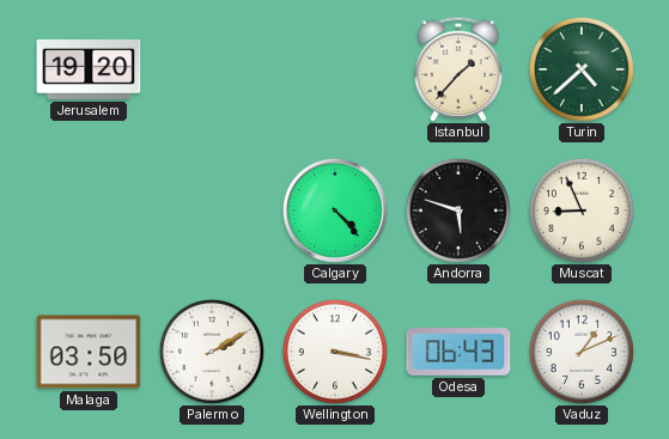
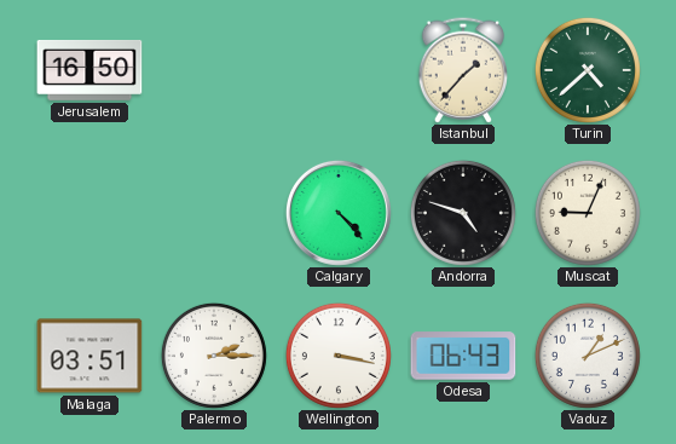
Jerusalem: 19:20 -> 16:50
Andorra: 5:48 -> 4:48
Muscat: 8:56 -> 9:04
Malaga: 03:50 -> 03:51
Palermo: 2:10 -> 2:15
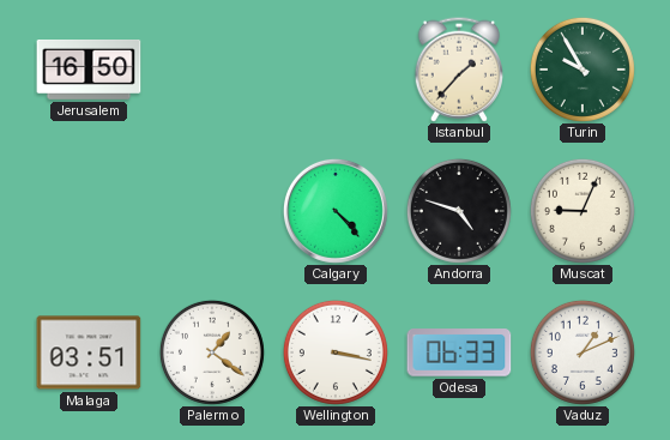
Turin: 4:38 -> 9:55
Palermo: 2:15 -> 1:21
Odesa: 06:43 -> 06:33
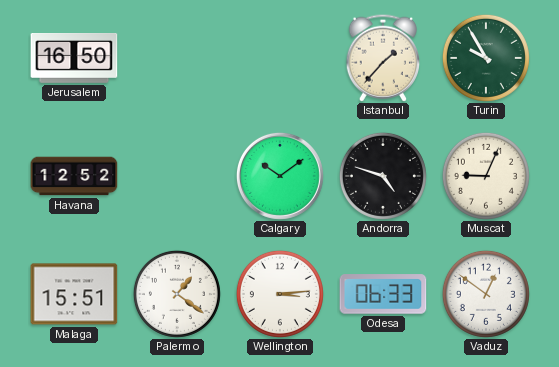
Havana: none -> 12:52
Calgary: 4:23 -> 10:09
Malaga: 03:51 -> 15:51
Wellington: 3:17 -> 3:14
Vaduz: 1:11 -> 12:51
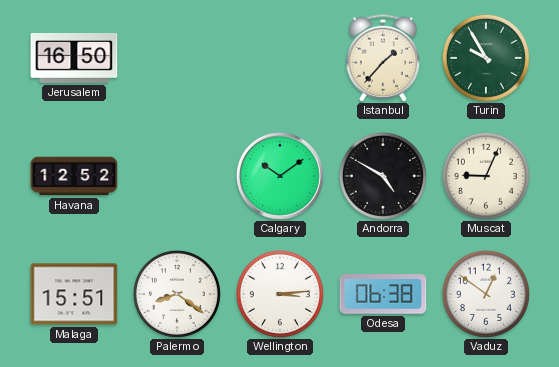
Andorra: 4:48 -> 4:50
Palermo: 1:21 -> 8:21
Odesa: 06:33 -> 06:38
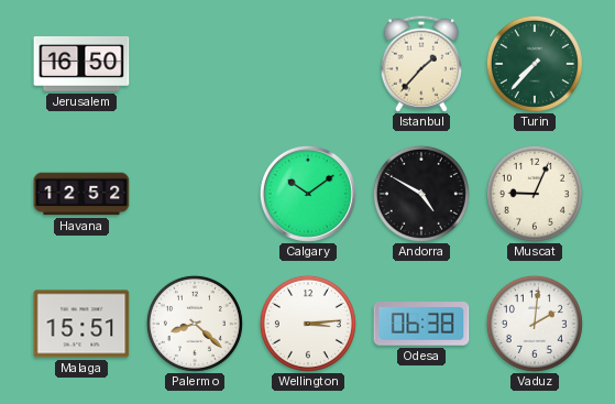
Turin: 9:55 -> 7:37
Palermo: 8:21 -> 8:22
Vaduz: 12:51 -> 2:01
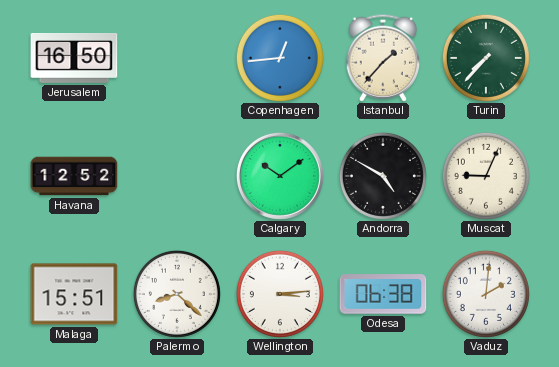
Copenhagen: none -> 12:44
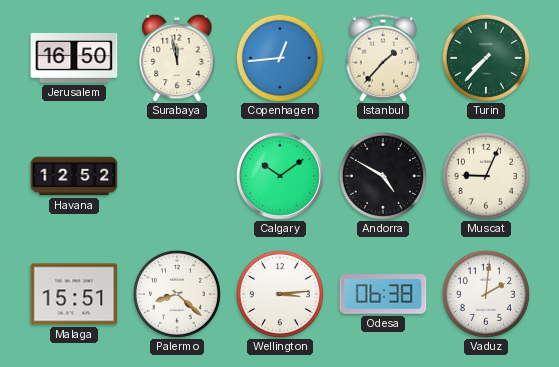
Surabaya: none -> 11:58
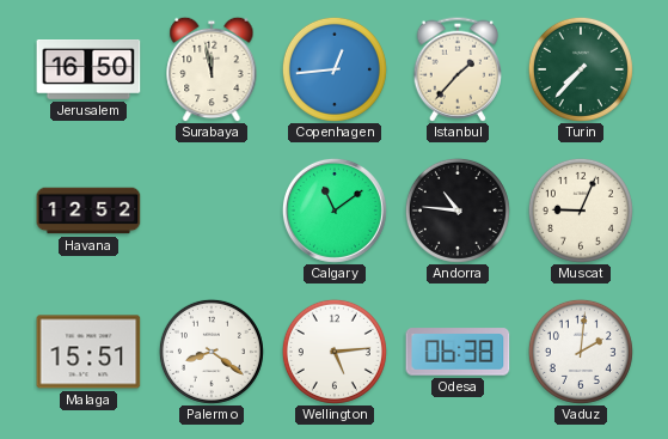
Calgary: 10:09 -> 11:09
Andorra: 4:50 -> 10:46
Palermo: 8:22 -> 8:21
Wellington: 3:14 -> 5:14
